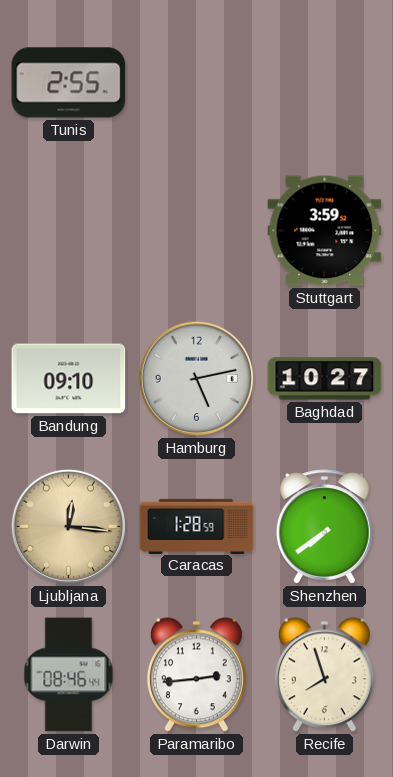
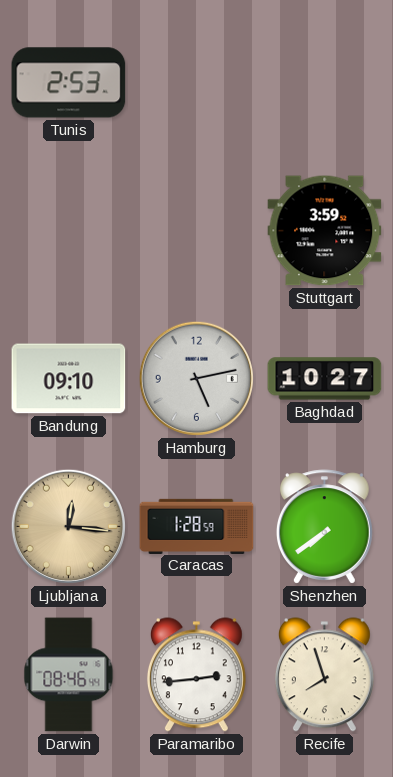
Tunis: 2:55 -> 2:53
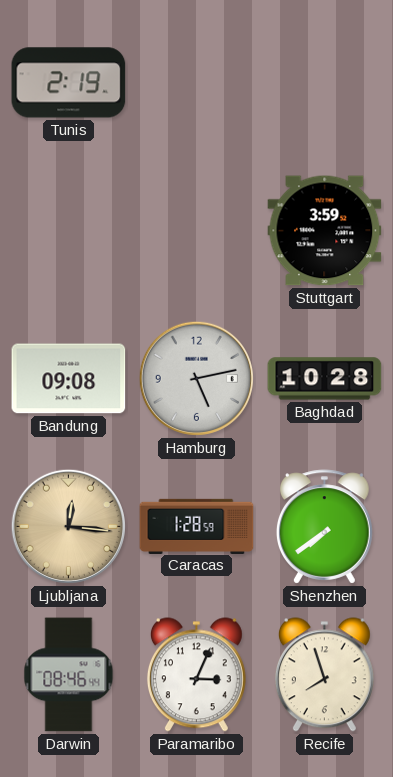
Tunis: 2:53 -> 2:19
Bandung: 09:10 -> 09:08
Baghdad: 10:27 -> 10:28
Paramaribo: 2:44 -> 3:04
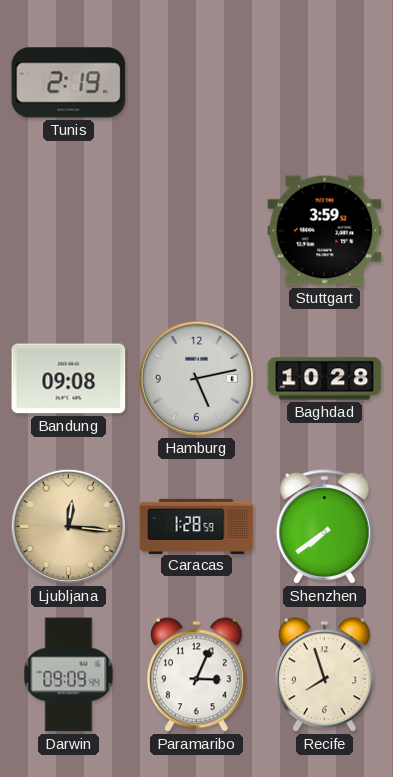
Darwin: 08:46 -> 09:09
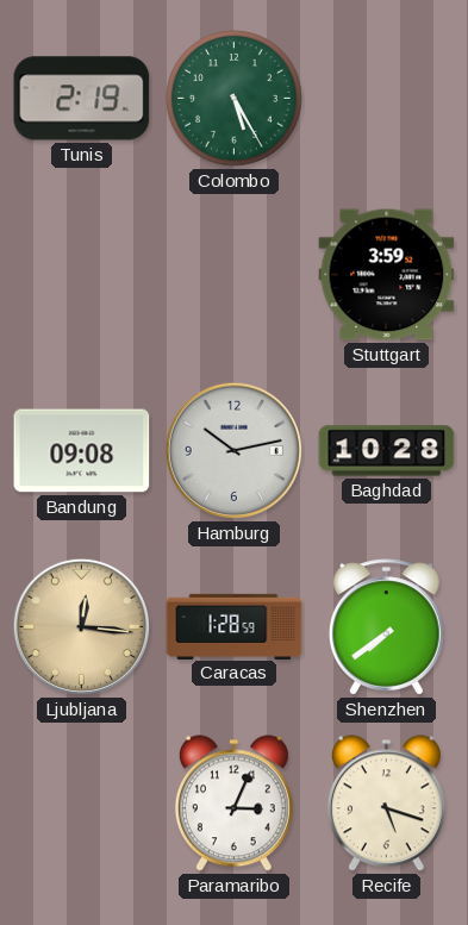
Colombo: none -> 5:25
Hamburg: 5:13 -> 10:13
Darwin: 09:09 -> none
Recife: 7:57 -> 5:18
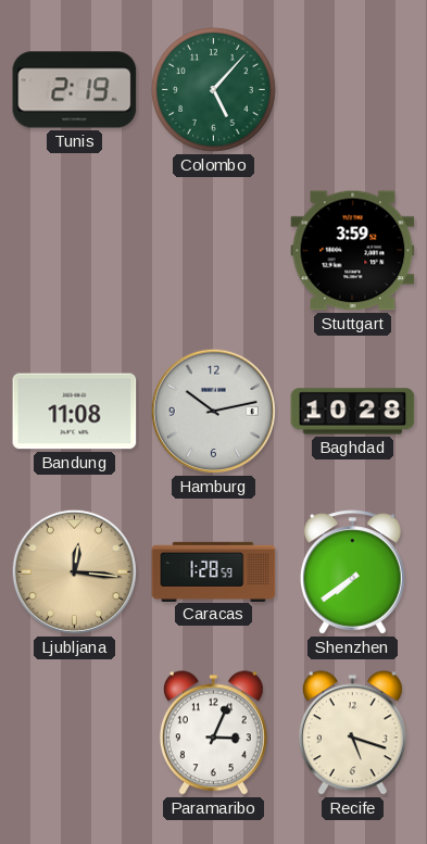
Colombo: 5:25 -> 5:07
Bandung: 09:08 -> 11:08
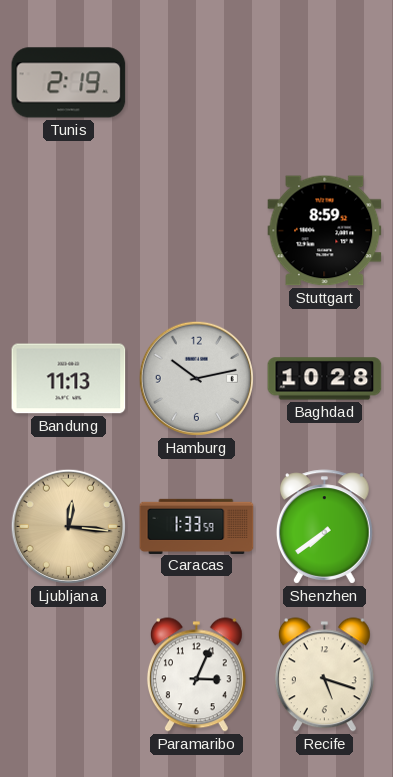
Colombo: 5:07 -> none
Stuttgart: 3:59 -> 8:59
Bandung: 11:08 -> 11:13
Caracas: 1:28 -> 1:33
